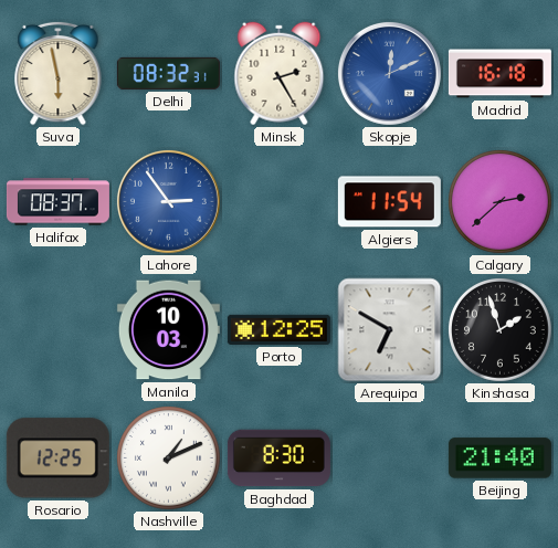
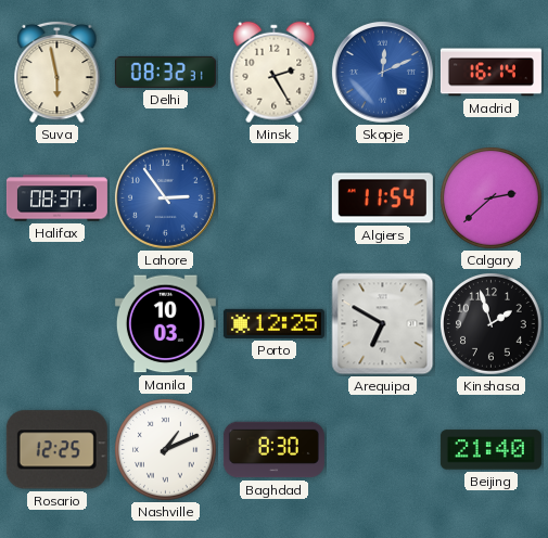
Madrid: 16:18 -> 16:14
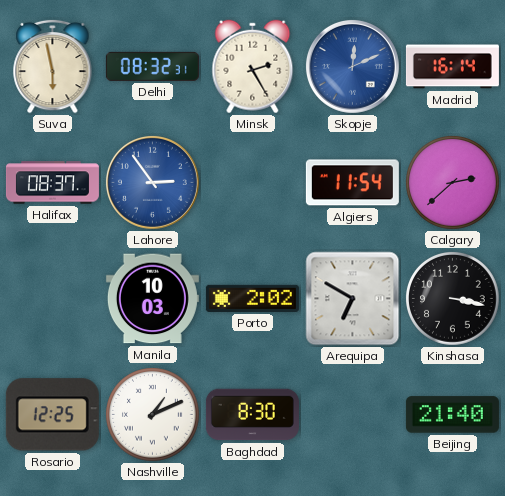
Porto: 12:25 -> 2:02
Kinshasa: 1:57 -> 3:17
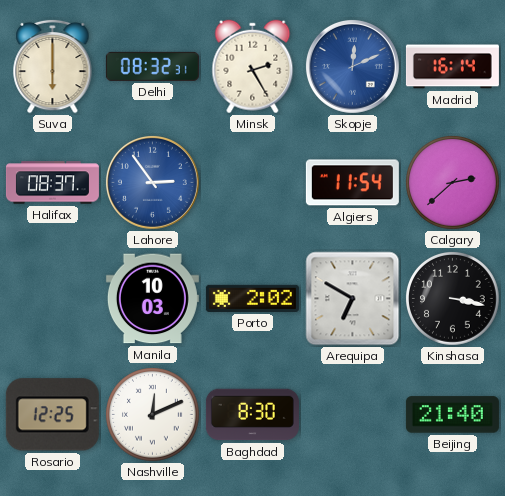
Suva: 5:58 -> 6:00
Nashville: 1:11 -> 12:11
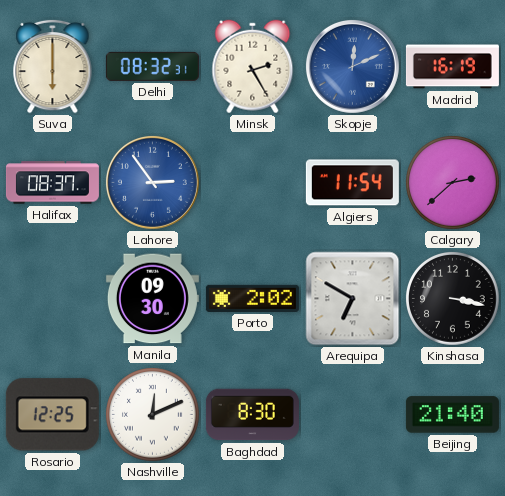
Madrid: 16:14 -> 16:19
Manila: 10:03 -> 09:30
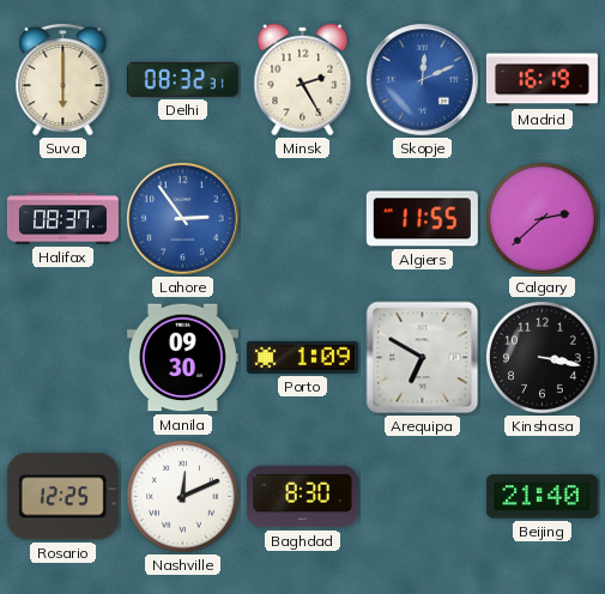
Algiers: 11:54 -> 11:55
Porto: 2:02 -> 1:09
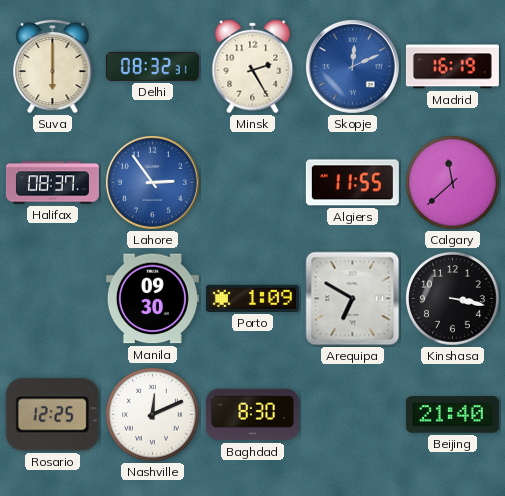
Calgary: 2:38 -> 11:38
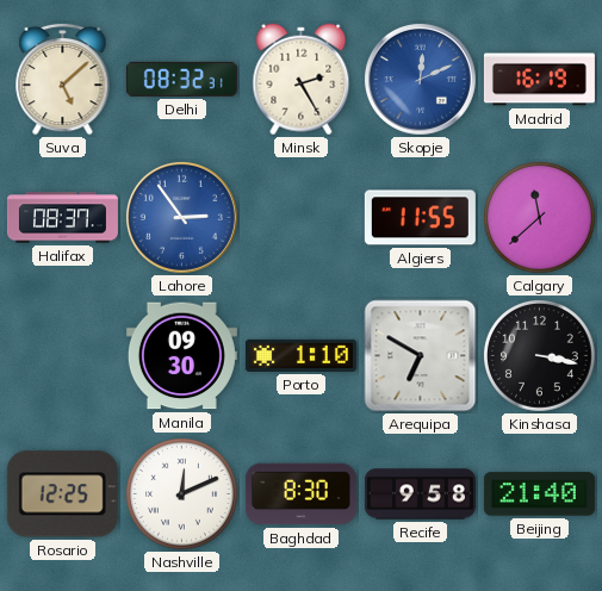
Suva: 6:00 -> 5:08
Porto: 1:09 -> 1:10
Recife: none -> 9:58
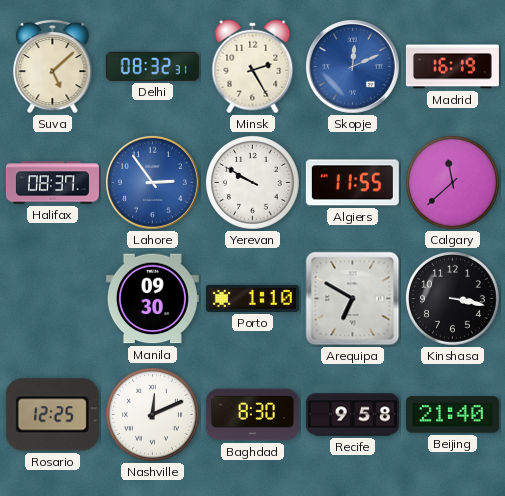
Yerevan: none -> 9:50
